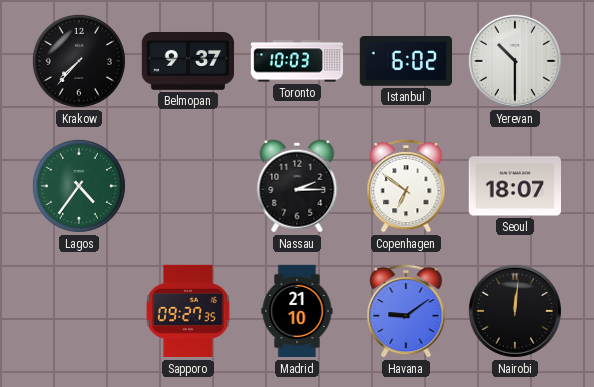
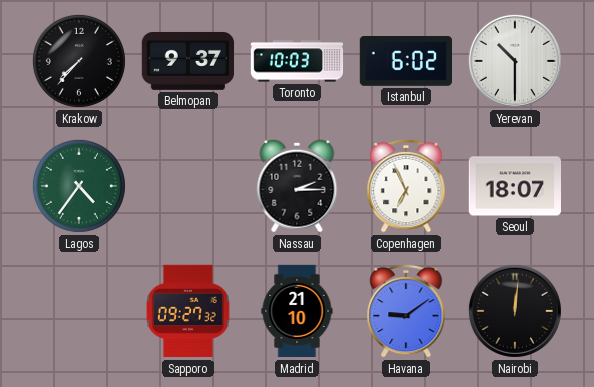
Copenhagen: 6:51 -> 6:56
Sapporo: 09:27:35 -> 09:27:32
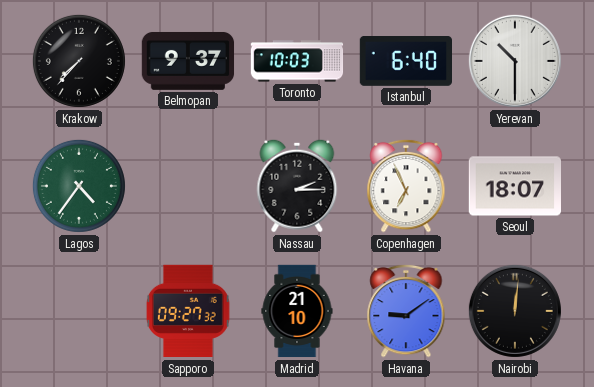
Istanbul: 6:02 -> 6:40
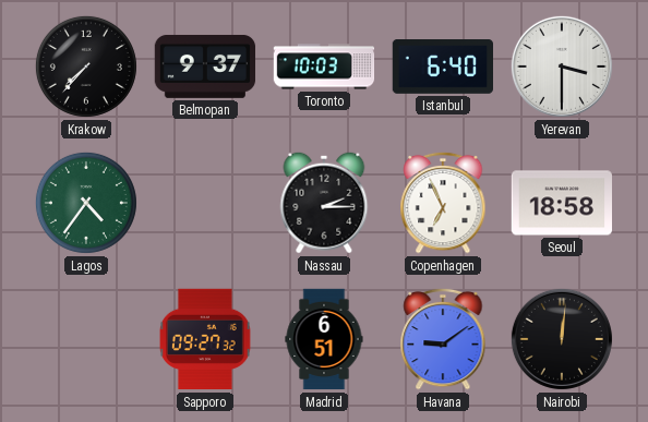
Yerevan: 10:30 -> 3:30
Seoul: 18:07 -> 18:58
Madrid: 21:10 -> 6:51
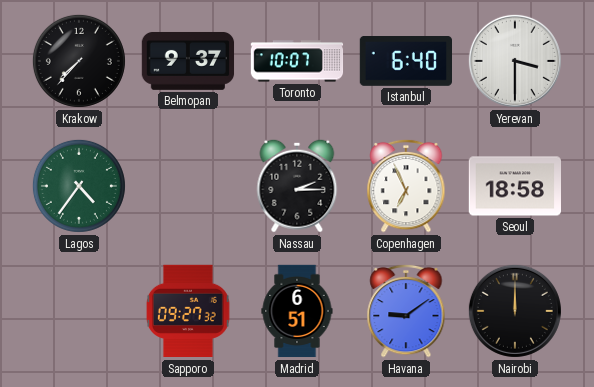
Toronto: 10:03 -> 10:07
Nairobi: 12:01 -> 12:00
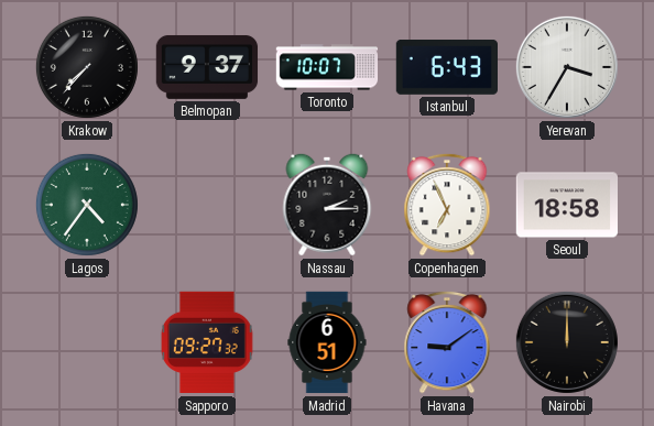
Istanbul: 6:40 -> 6:43
Yerevan: 3:30 -> 3:35
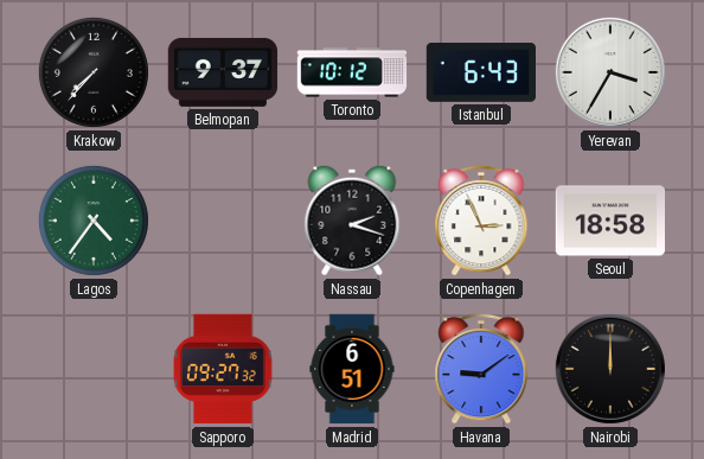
Toronto: 10:07 -> 10:12
Nassau: 2:15 -> 2:18
Copenhagen: 6:56 -> 2:56
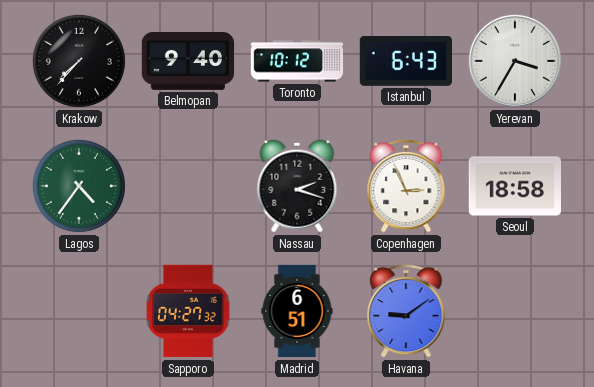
Belmopan: 9:37 -> 9:40
Sapporo: 09:27 -> 04:27
Nairobi: 12:00 -> none
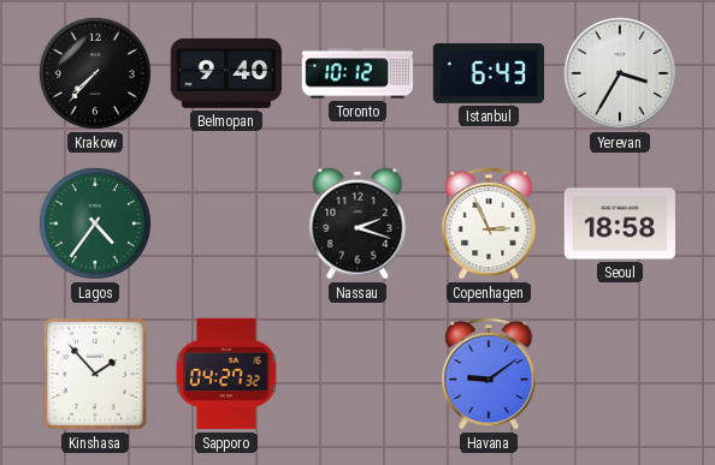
Kinshasa: none -> 1:53
Madrid: 6:51 -> none
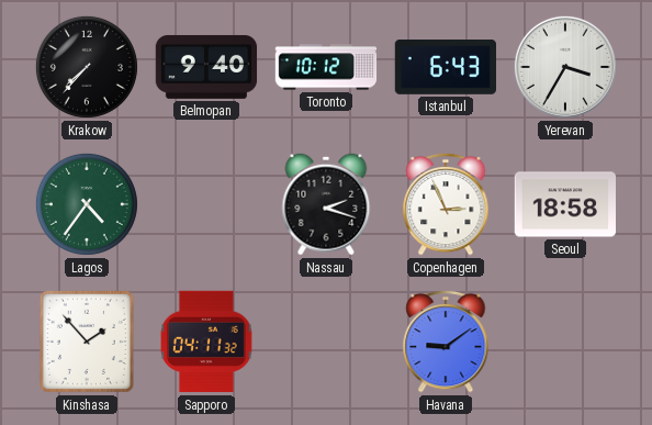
Sapporo: 04:27 -> 04:11
